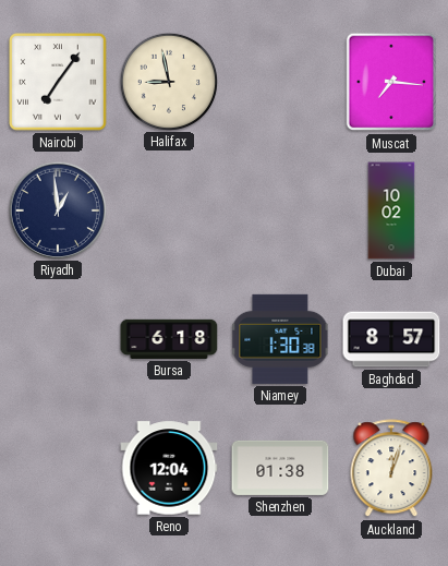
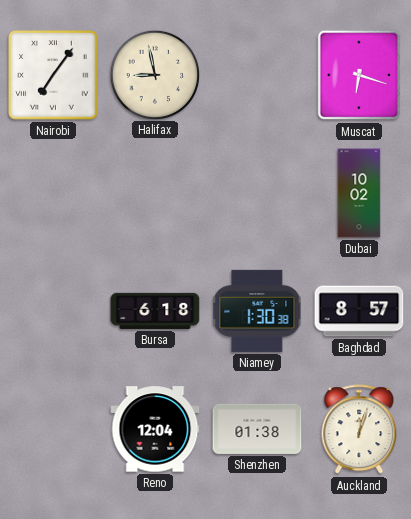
Muscat: 7:16 -> 6:18
Riyadh: 12:59 -> none
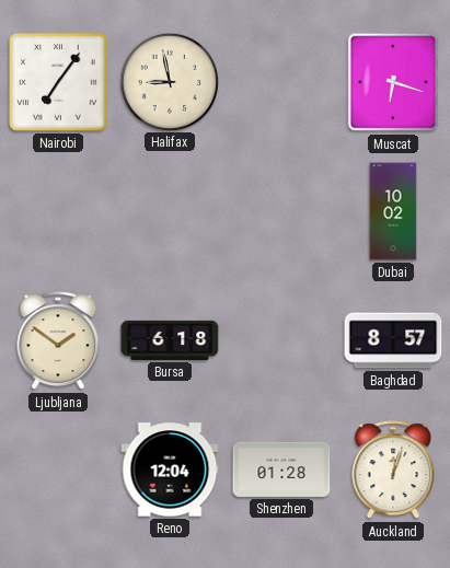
Ljubljana: none -> 1:51
Niamey: 1:30 -> none
Shenzhen: 01:38 -> 01:28
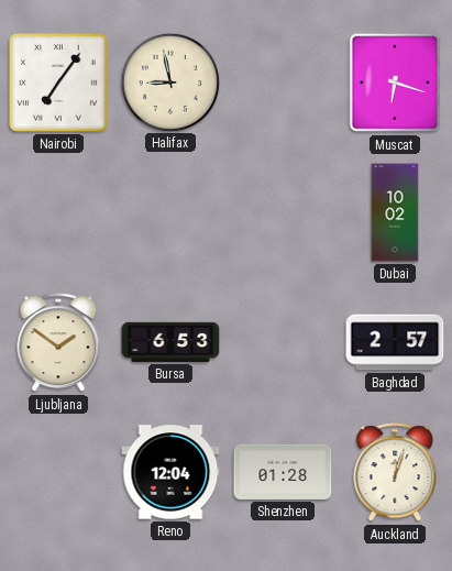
Bursa: 6:18 -> 6:53
Baghdad: 8:57 -> 2:57
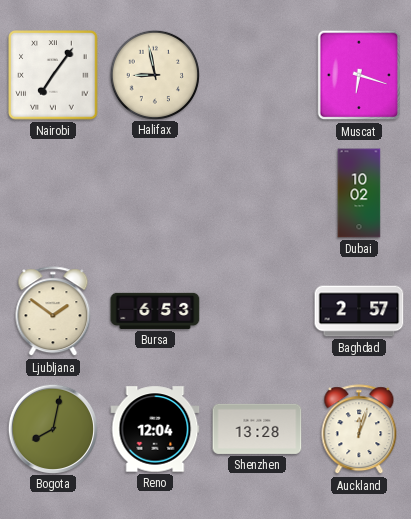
Bogota: none -> 8:02
Shenzhen: 01:28 -> 13:28
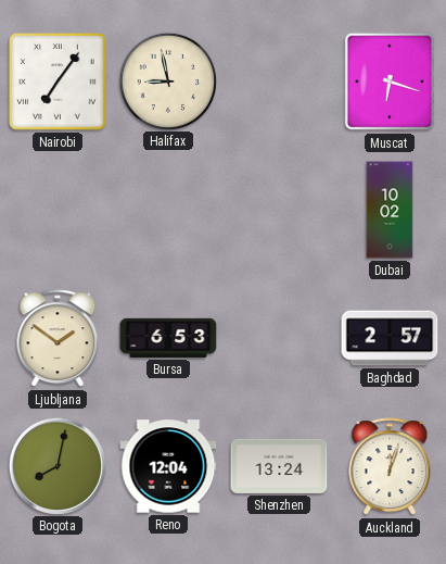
Shenzhen: 13:28 -> 13:24
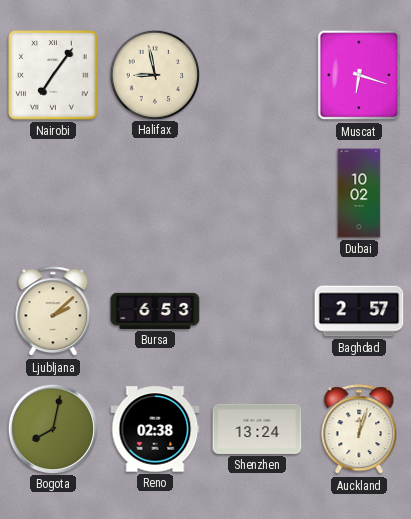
Ljubljana: 1:51 -> 2:08
Reno: 12:04 -> 02:38
